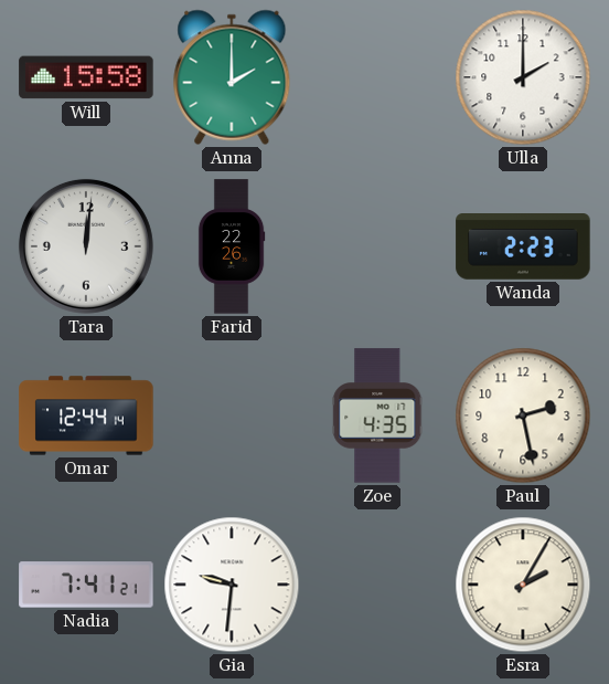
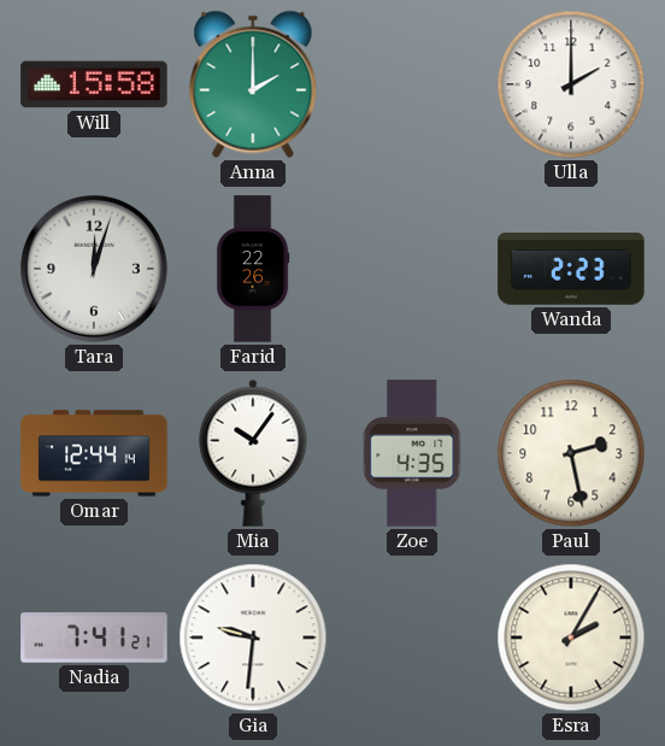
Tara: 12:01 -> 12:03
Mia: none -> 10:06
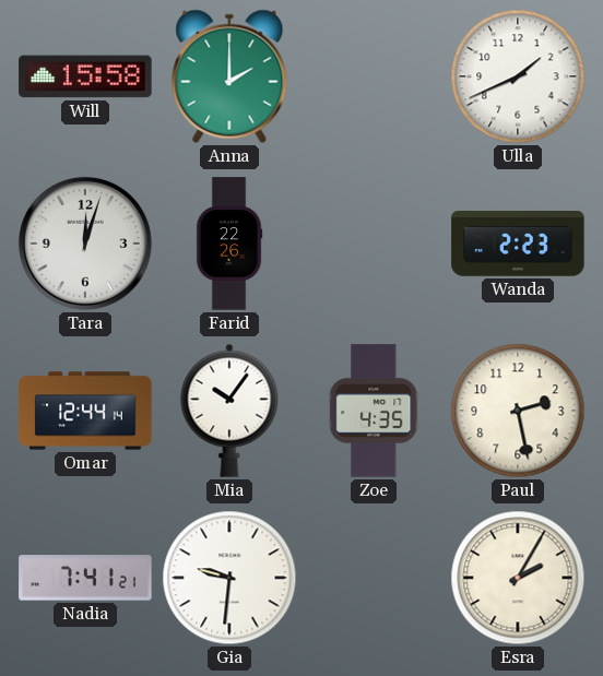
Ulla: 2:00 -> 1:41
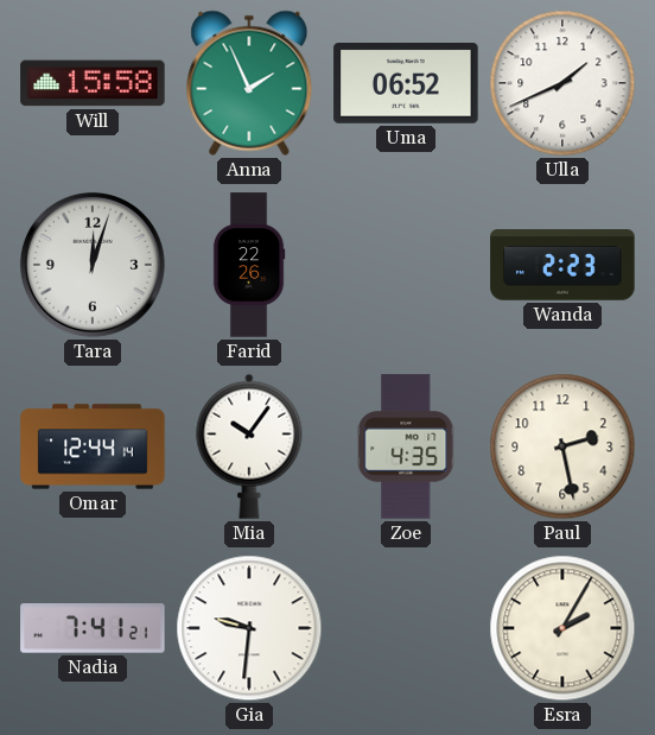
Anna: 2:00 -> 1:56
Uma: none -> 06:52
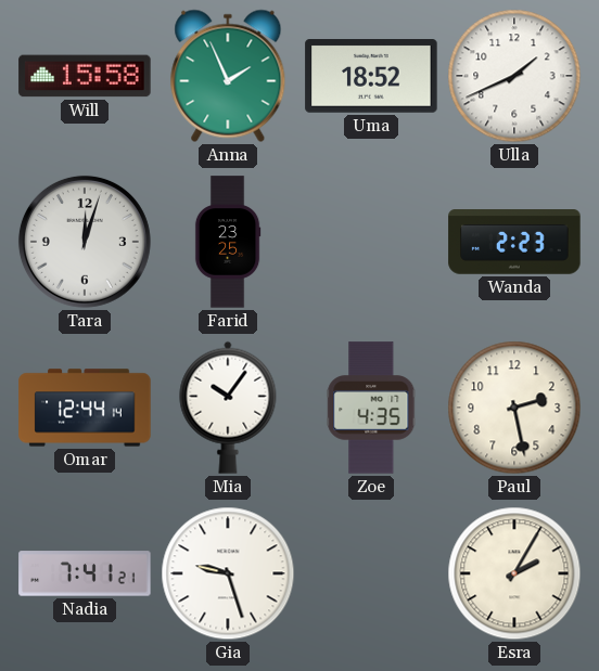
Uma: 06:52 -> 18:52
Farid: 22:26 -> 23:25
Gia: 9:31 -> 9:27
